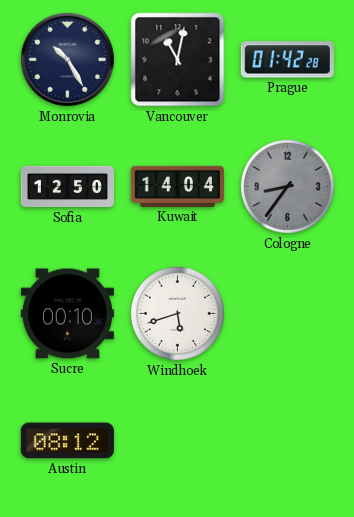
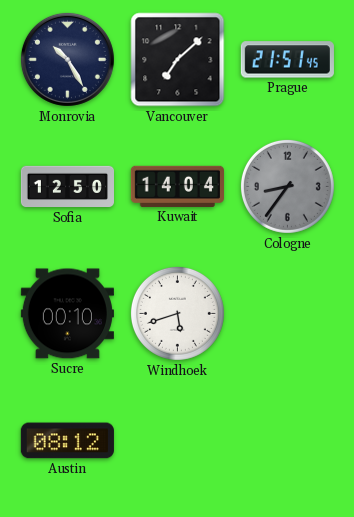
Vancouver: 11:02 -> 7:08
Prague: 01:42 -> 21:51
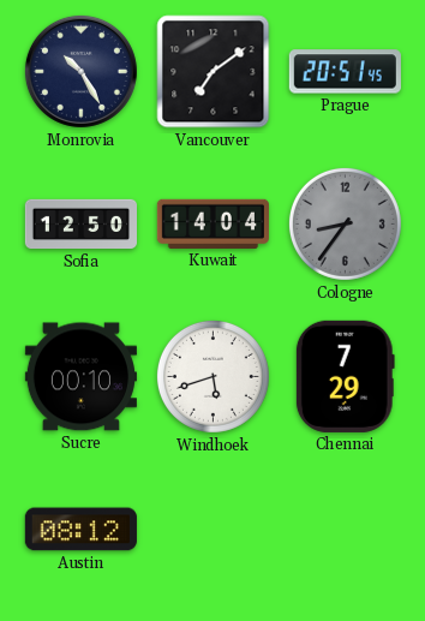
Vancouver: 7:08 -> 7:09
Prague: 21:51 -> 20:51
Chennai: none -> 7:29
